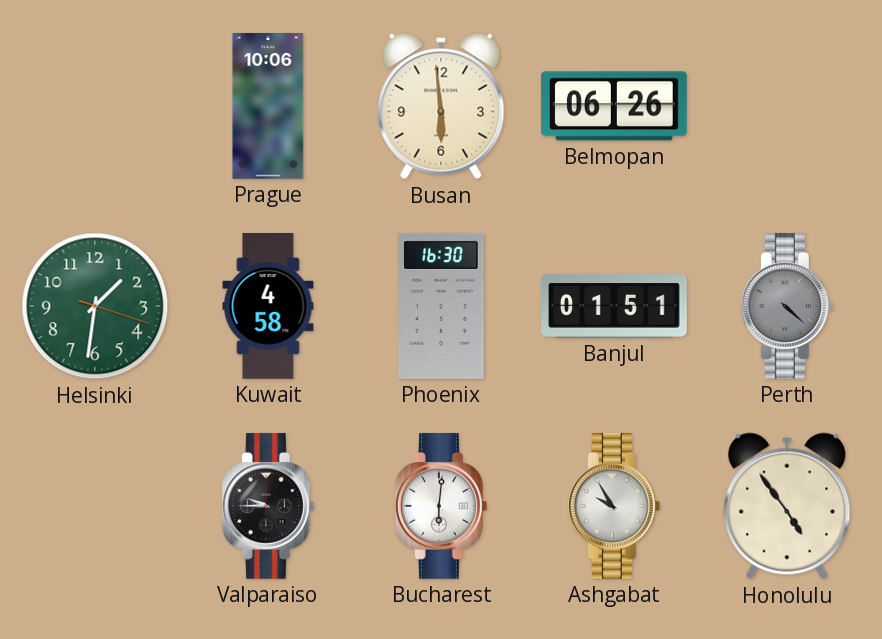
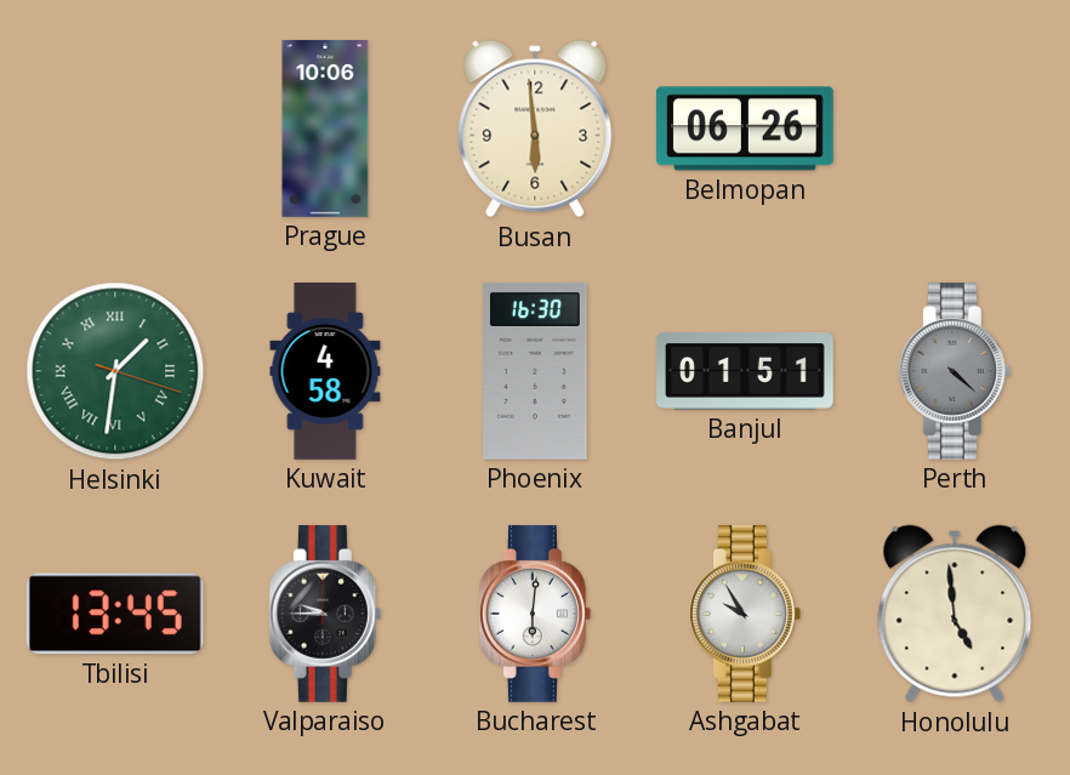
Helsinki numerals: Arabic -> Roman
Tbilisi: none -> 13:45
Honolulu: 4:54 -> 4:59
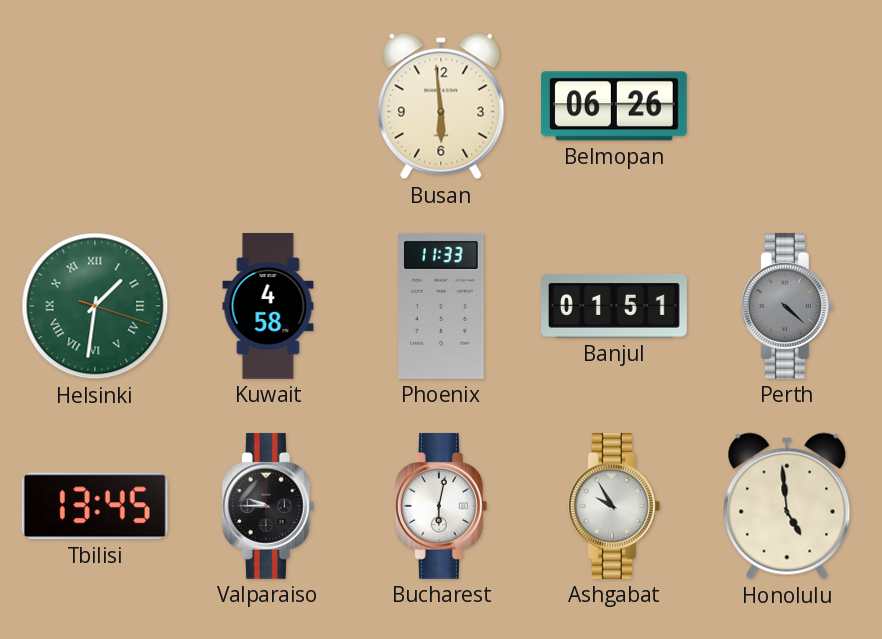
Prague: 10:06 -> none
Phoenix: 16:30 -> 11:33
Bucharest: 6:01 -> 6:02
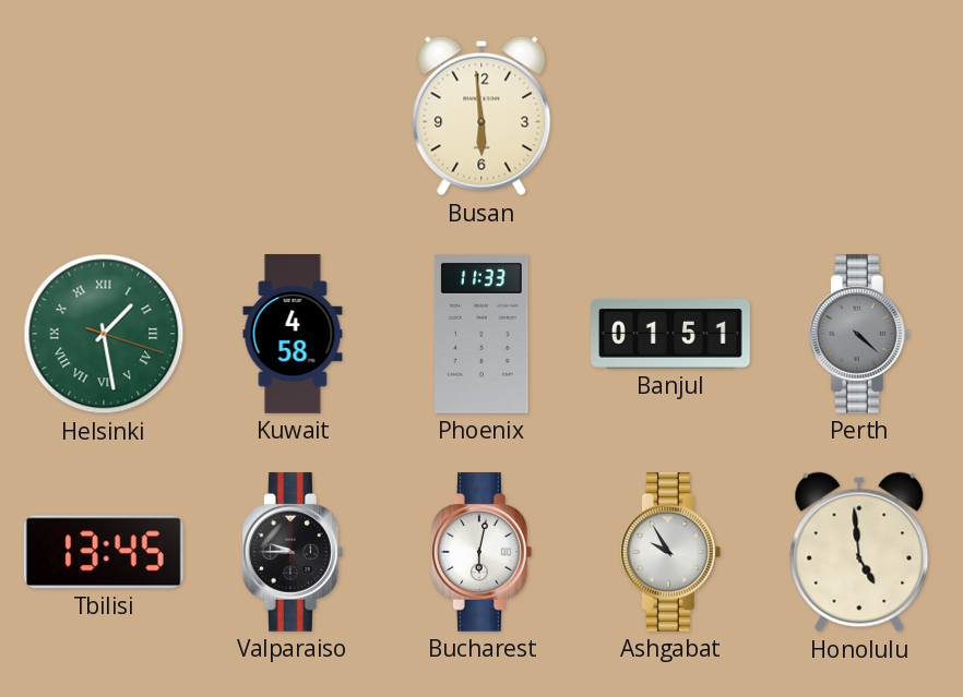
Belmopan: 06:26 -> none
Helsinki: 1:31 -> 1:28
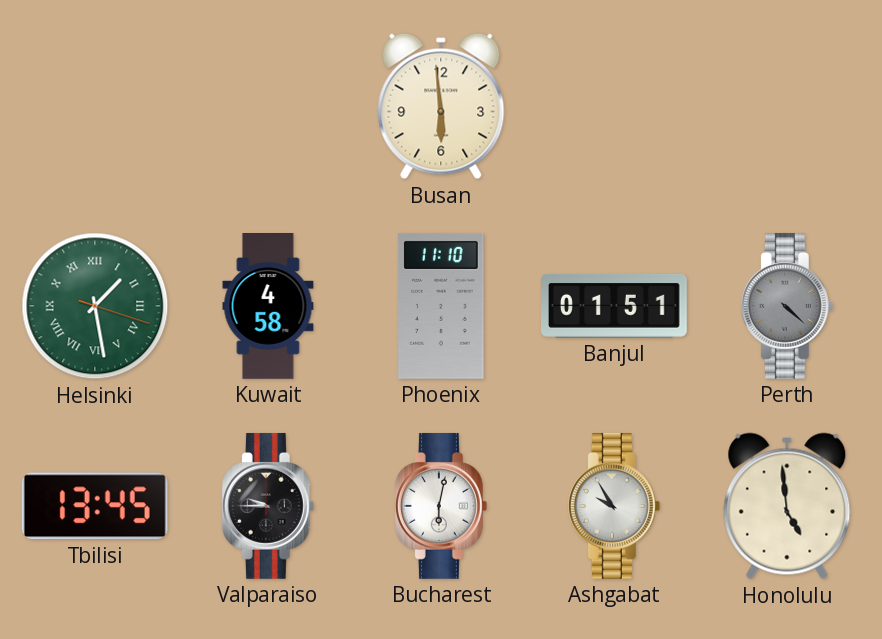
Phoenix: 11:33 -> 11:10
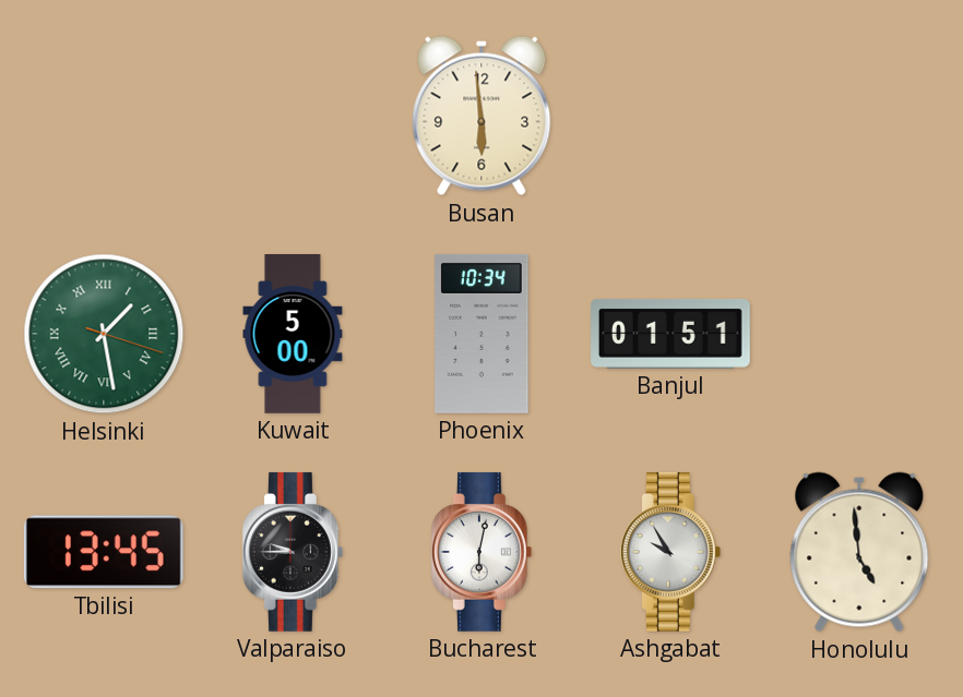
Kuwait: 4:58 -> 5:00
Phoenix: 11:10 -> 10:34
Perth: 4:22 -> none
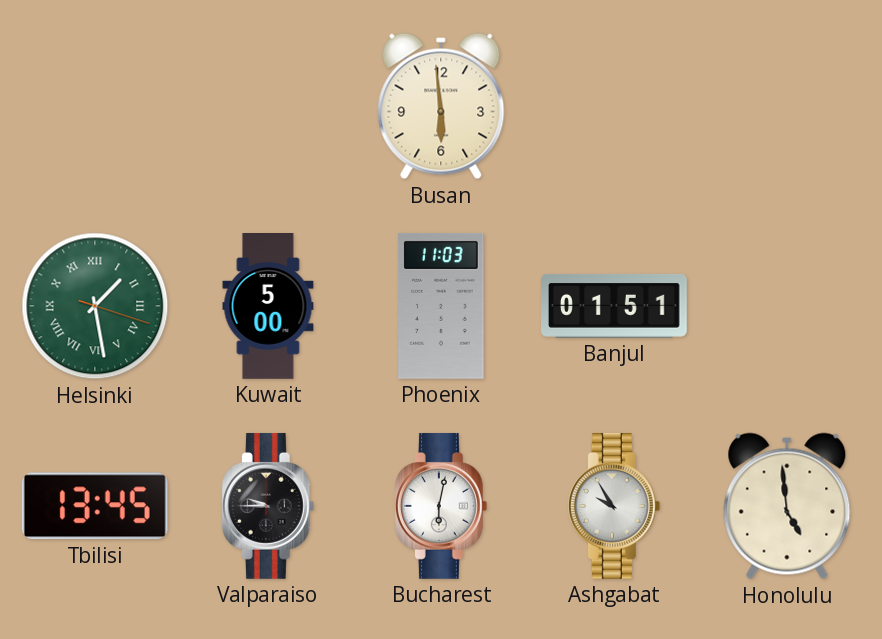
Phoenix: 10:34 -> 11:03
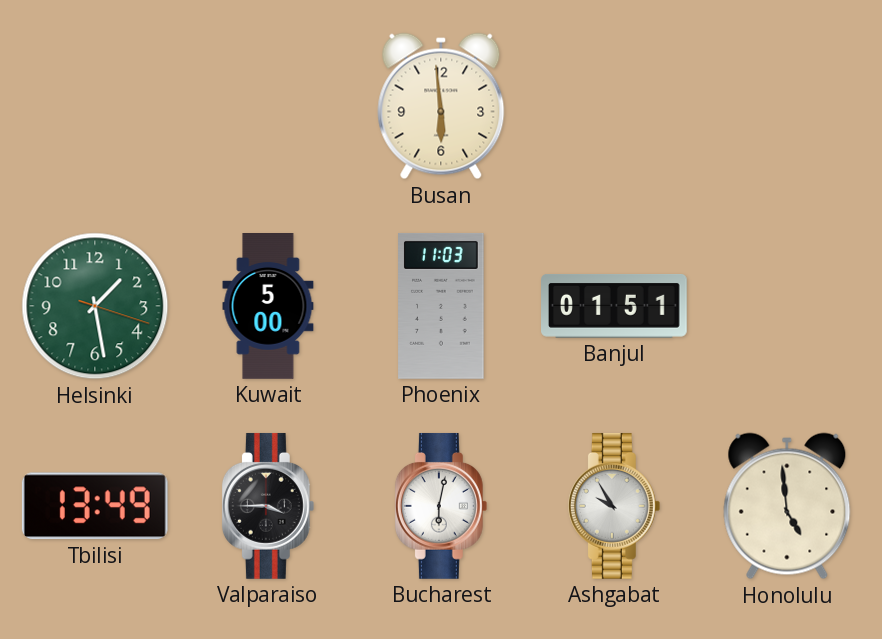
Helsinki numerals: Roman -> Arabic
Tbilisi: 13:45 -> 13:49
Valparaiso: 9:45 -> 3:45
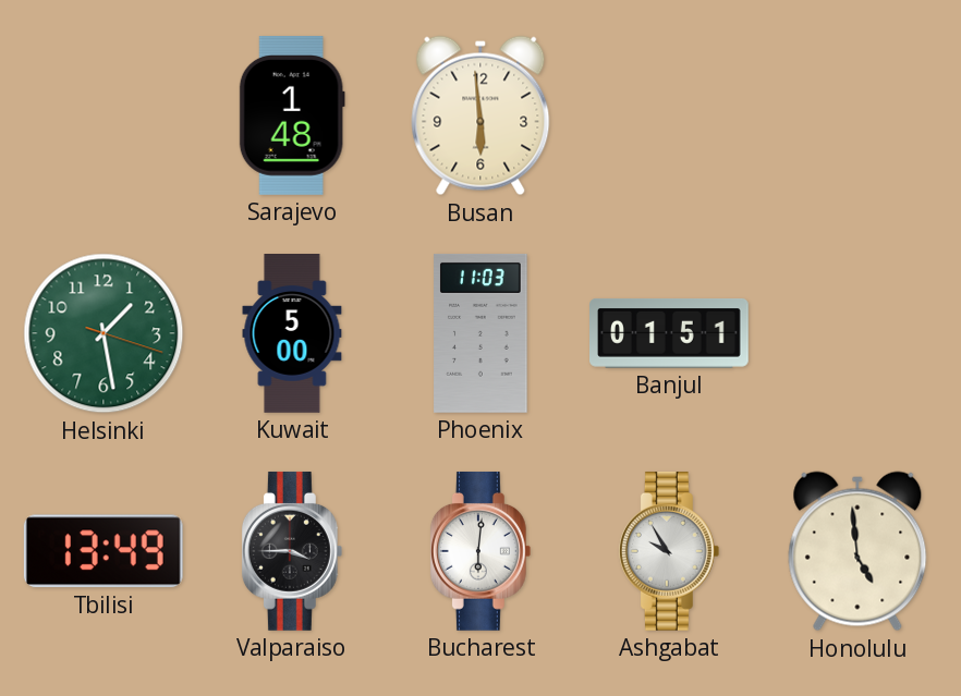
Sarajevo: none -> 1:48
Bucharest: 6:02 -> 6:01
